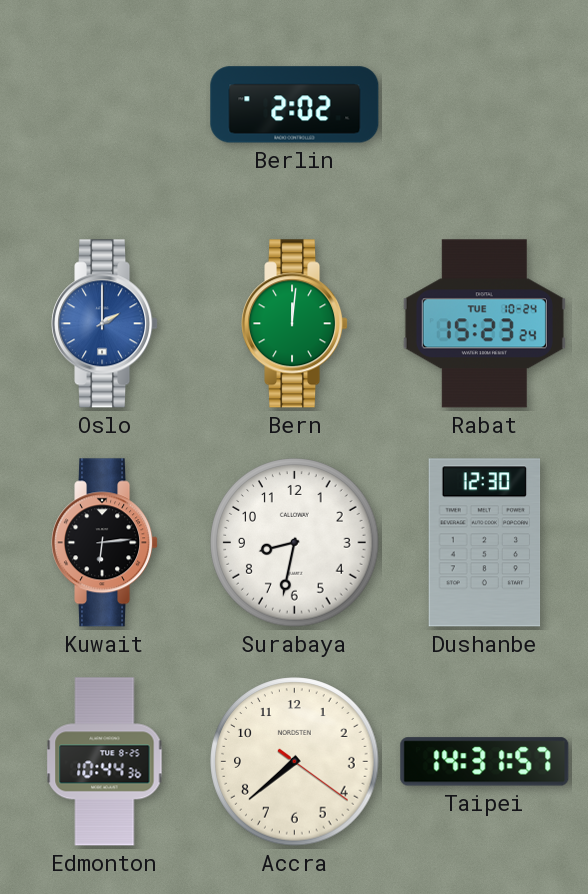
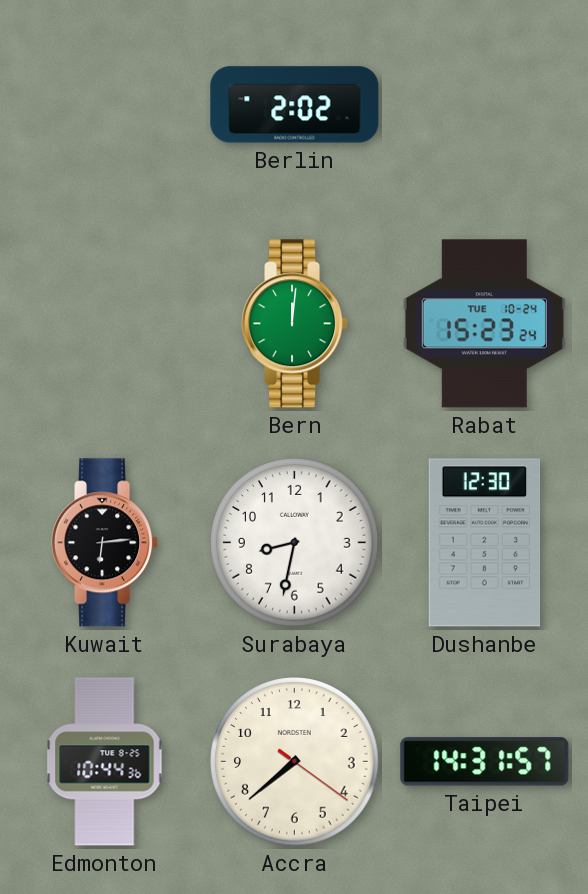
Oslo: 2:00 -> none
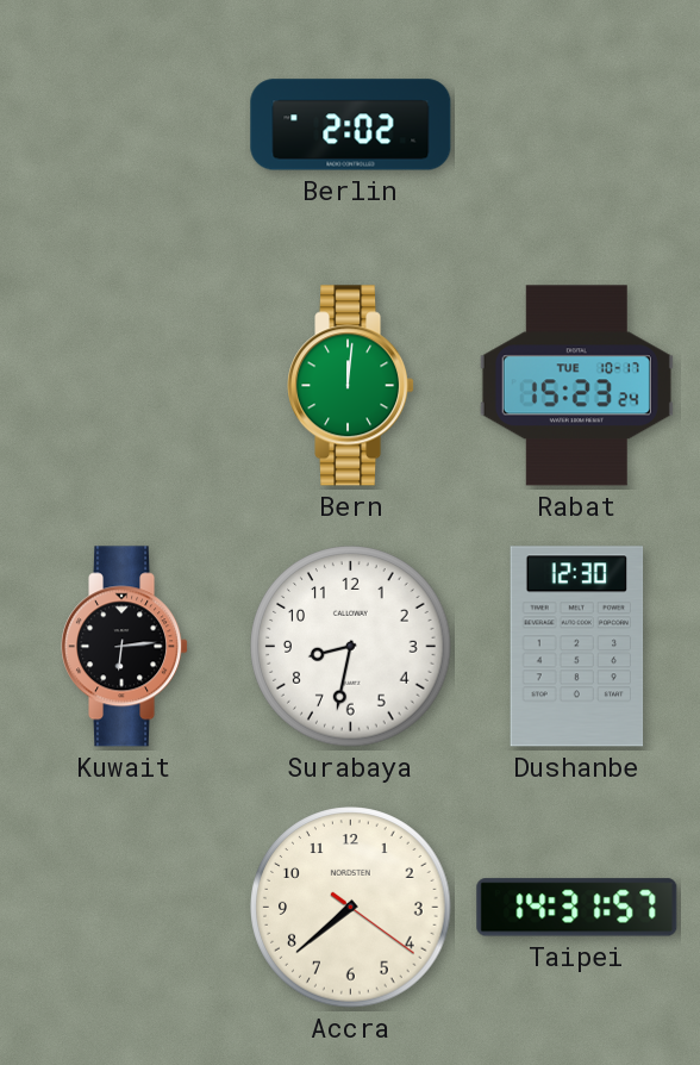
Rabat date: TUE 10-24 -> TUE 10-17
Edmonton: 10:44 -> none
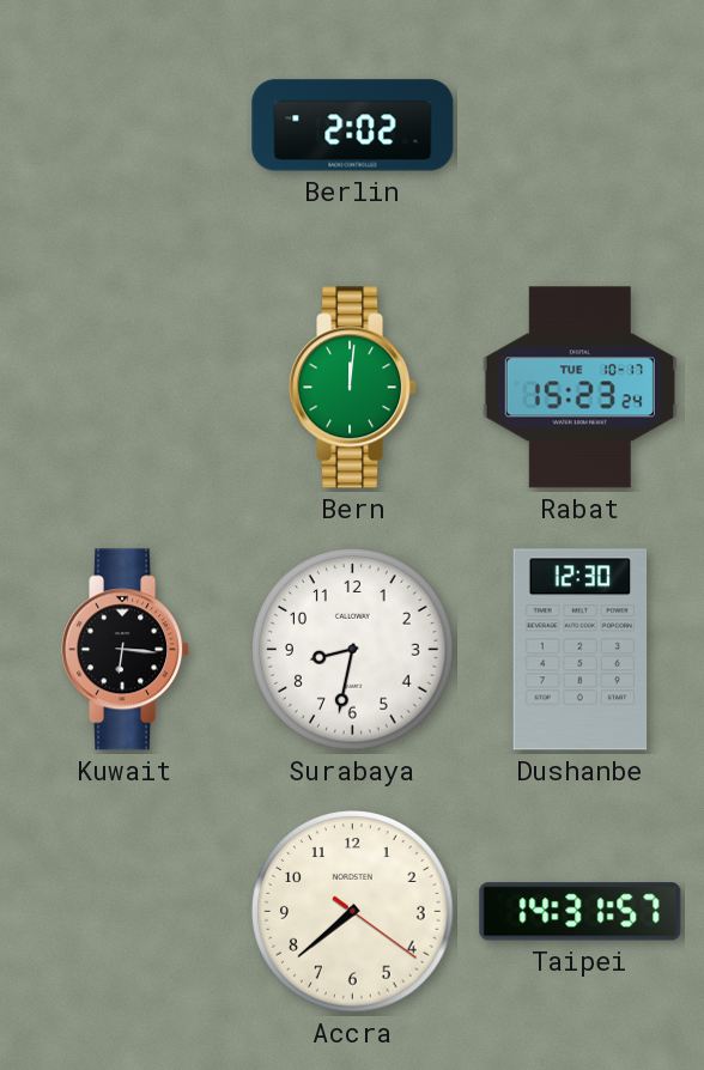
Kuwait: 6:14 -> 6:16
